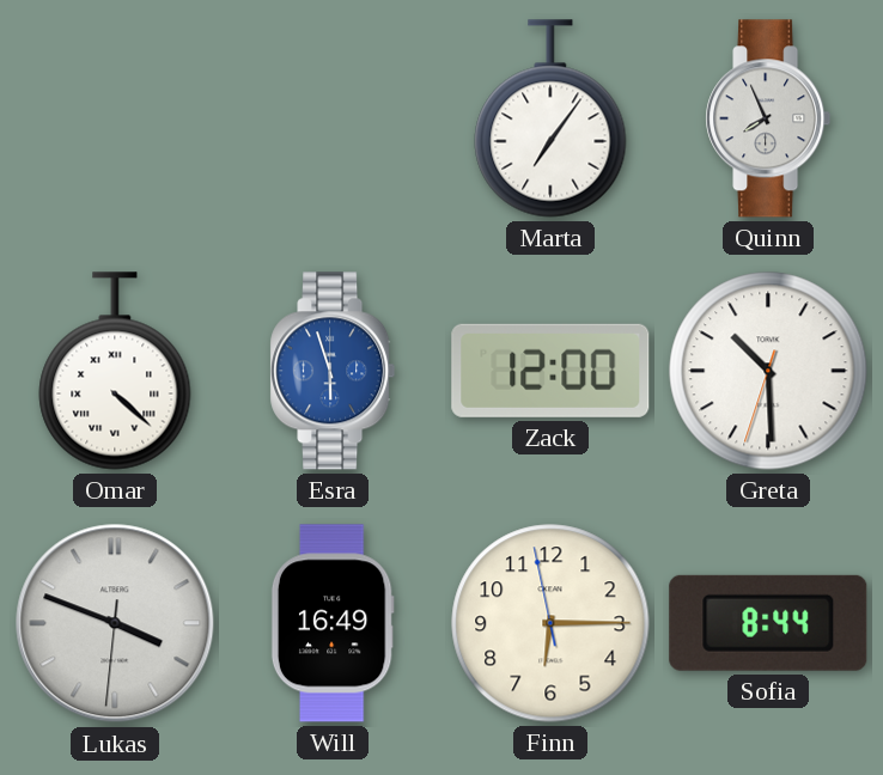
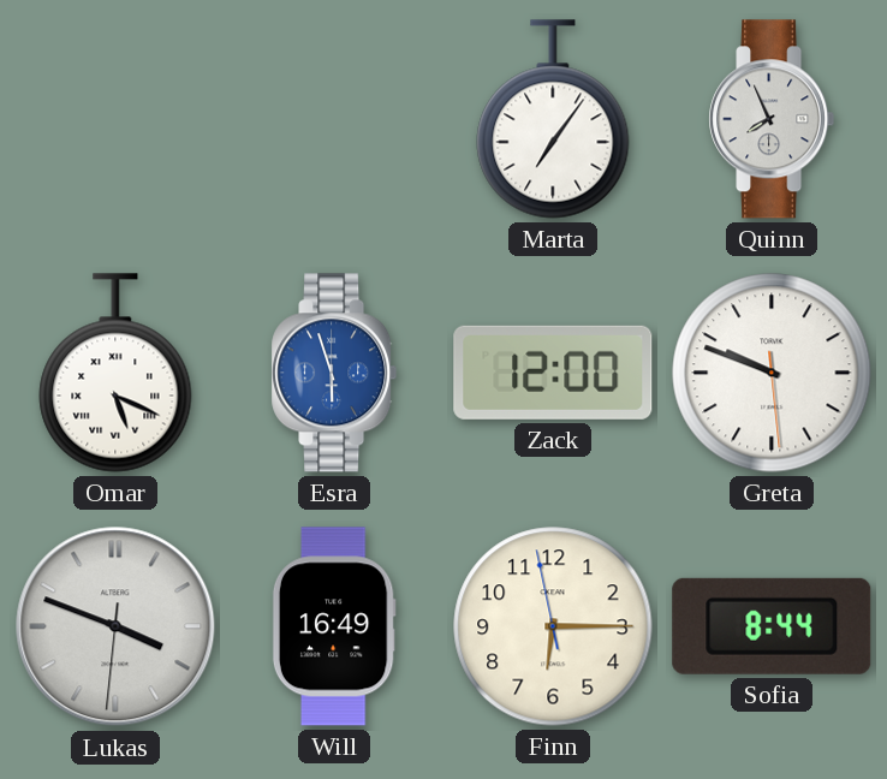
Omar: 4:22 -> 5:19
Greta: 10:29 -> 9:48
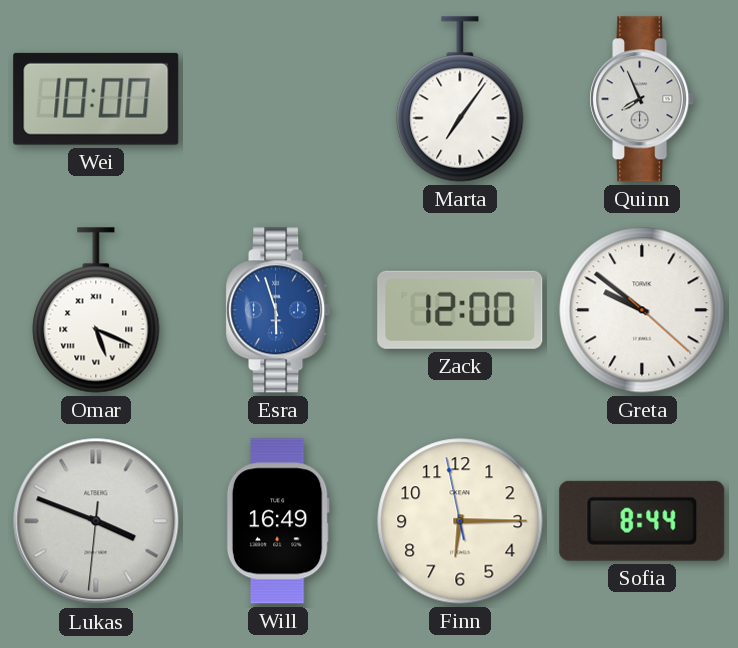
Wei: none -> 10:00
Greta: 9:48 -> 9:51
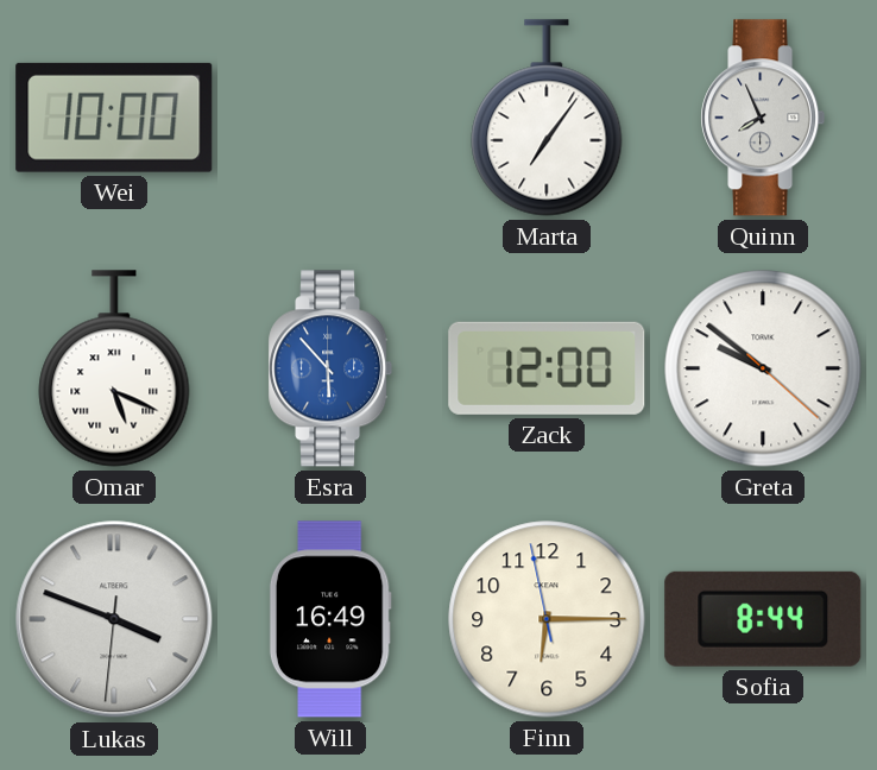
Esra: 5:57 -> 5:53
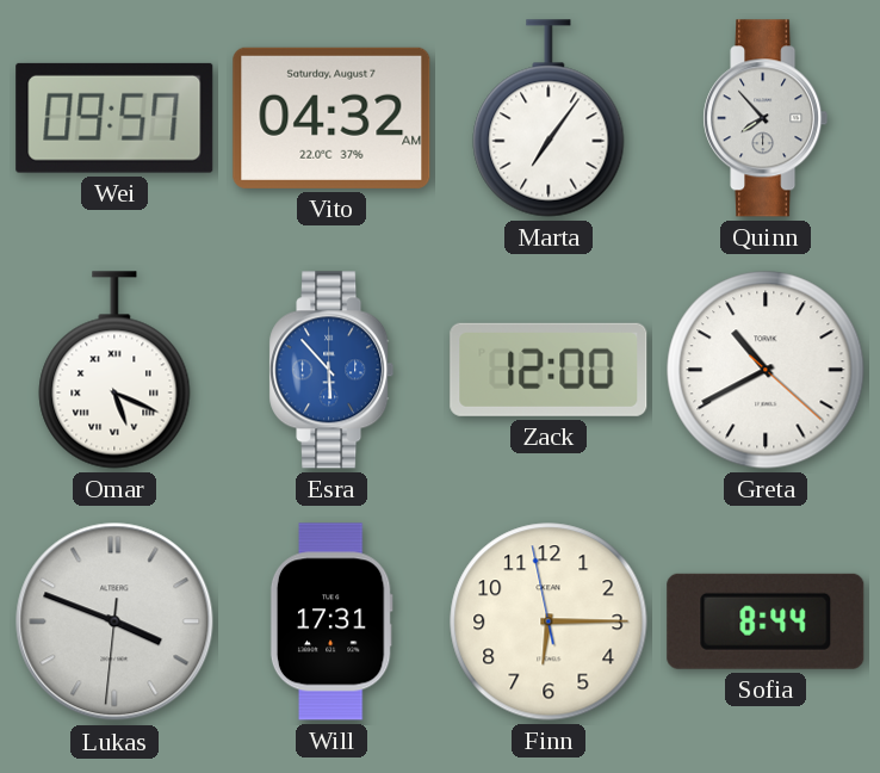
Wei: 10:00 -> 09:57
Vito: none -> 04:32
Quinn: 7:56 -> 7:53
Greta: 9:51 -> 10:40
Will: 16:49 -> 17:31
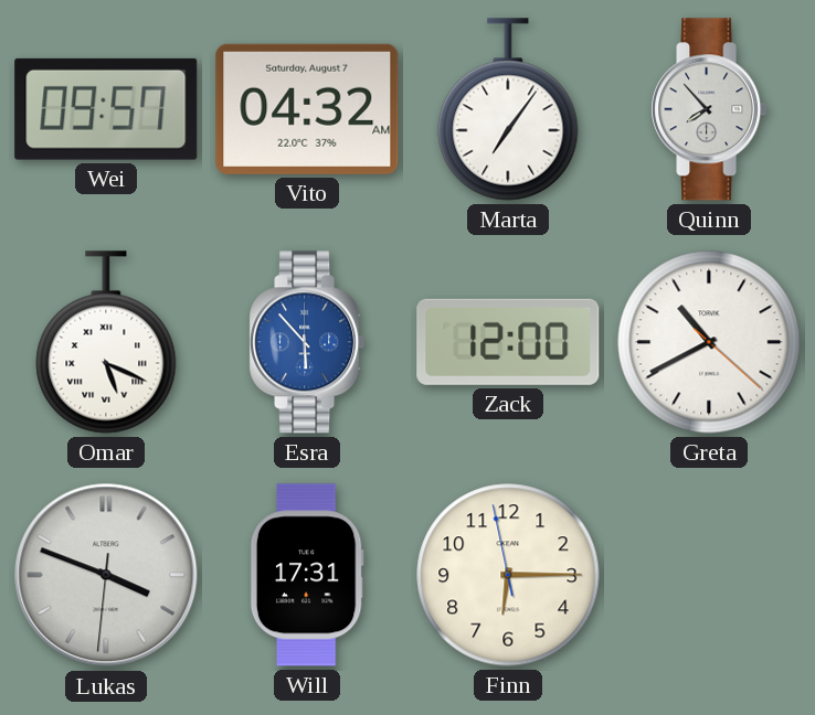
Sofia: 8:44 -> none
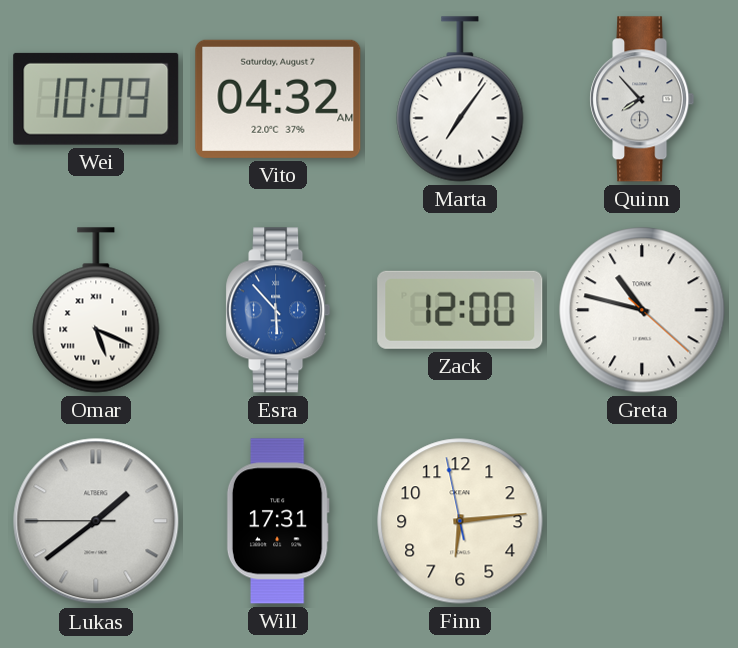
Wei: 09:57 -> 10:09
Greta: 10:40 -> 10:47
Lukas: 3:48 -> 1:38
Finn: 6:14 -> 6:13
